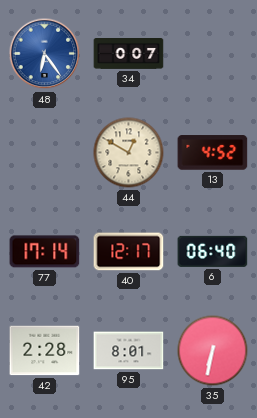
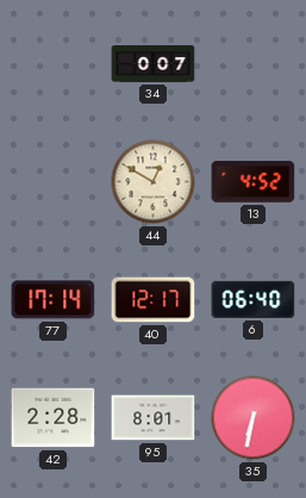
48: 6:24 -> none
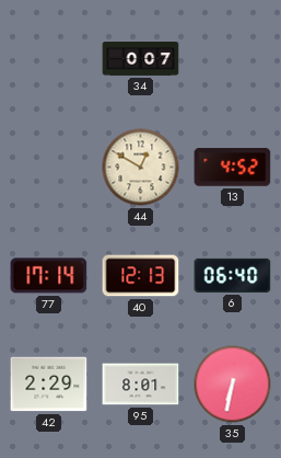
40: 12:17 -> 12:13
42: 2:28 -> 2:29
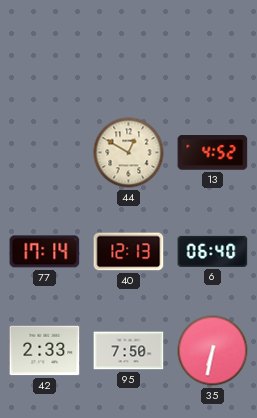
34: 0:07 -> none
42: 2:29 -> 2:33
95: 8:01 -> 7:50
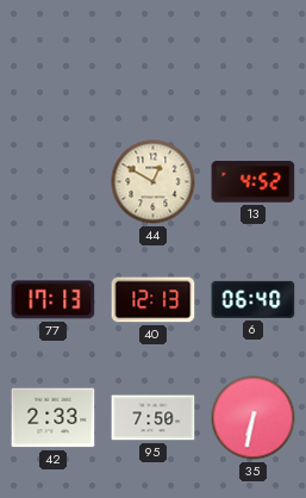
77: 17:14 -> 17:13
